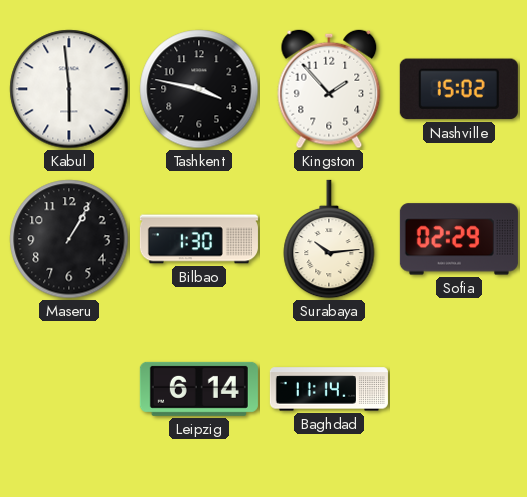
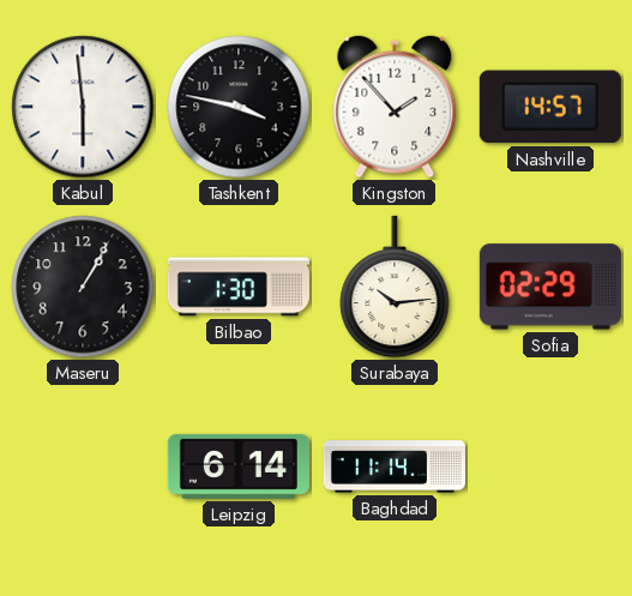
Nashville: 15:02 -> 14:57
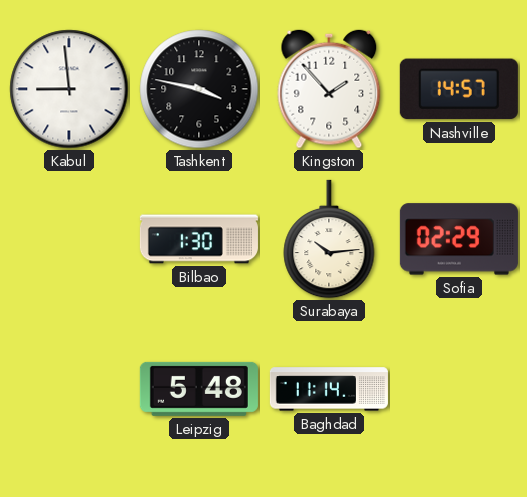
Kabul: 5:59 -> 8:59
Maseru: 1:05 -> none
Leipzig: 6:14 -> 5:48
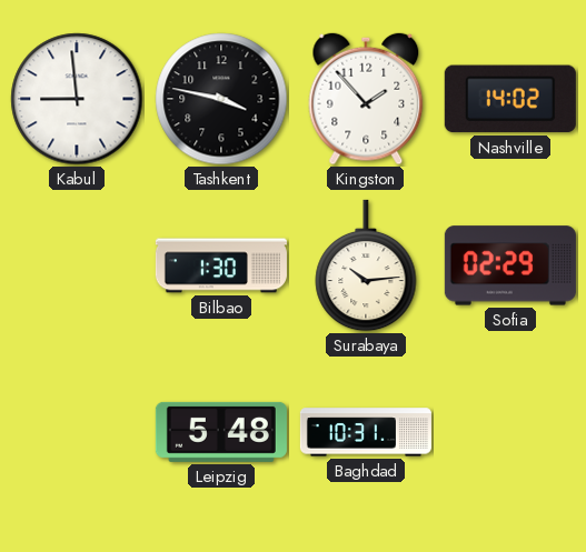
Nashville: 14:57 -> 14:02
Baghdad: 11:14 -> 10:31
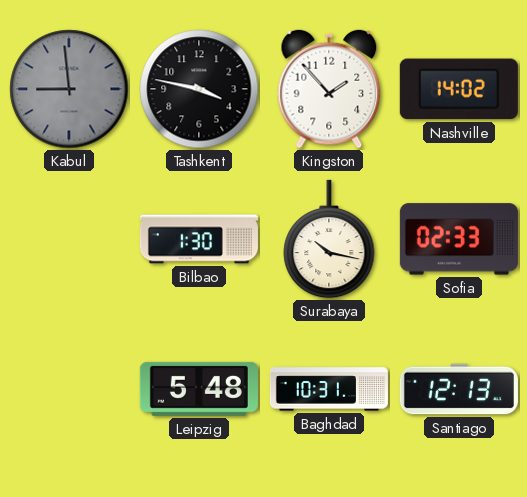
Kabul dial: white -> grey
Surabaya: 10:14 -> 10:17
Sofia: 02:29 -> 02:33
Santiago: none -> 12:13
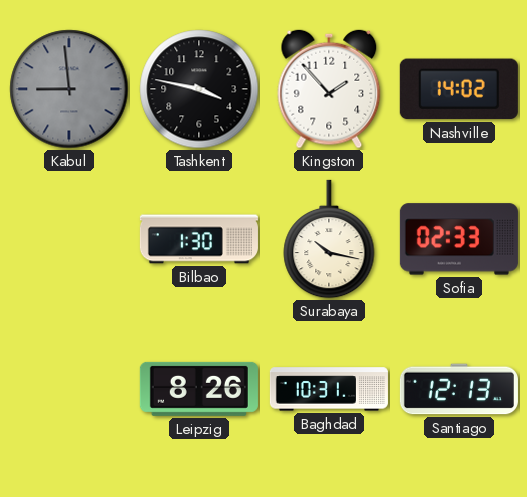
Leipzig: 5:48 -> 8:26
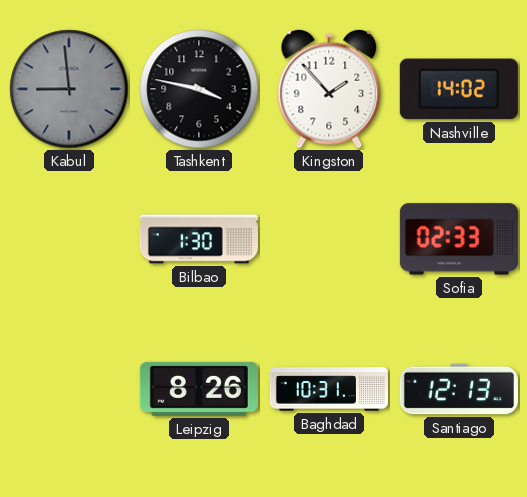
Surabaya: 10:17 -> none
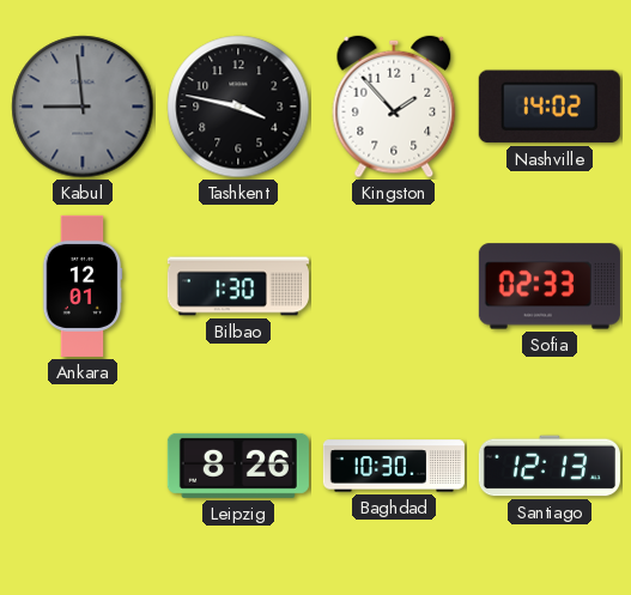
Ankara: none -> 12:01
Baghdad: 10:31 -> 10:30
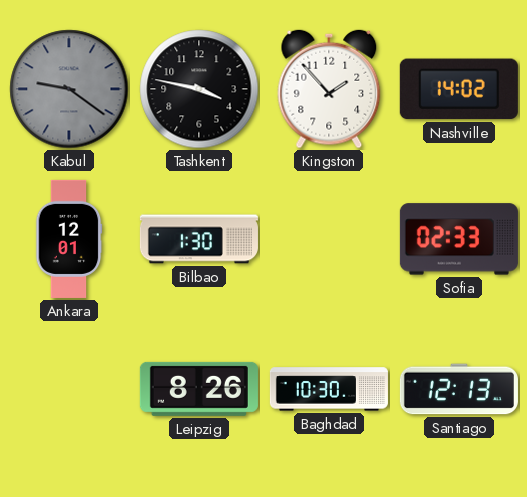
Kabul: 8:59 -> 9:21
